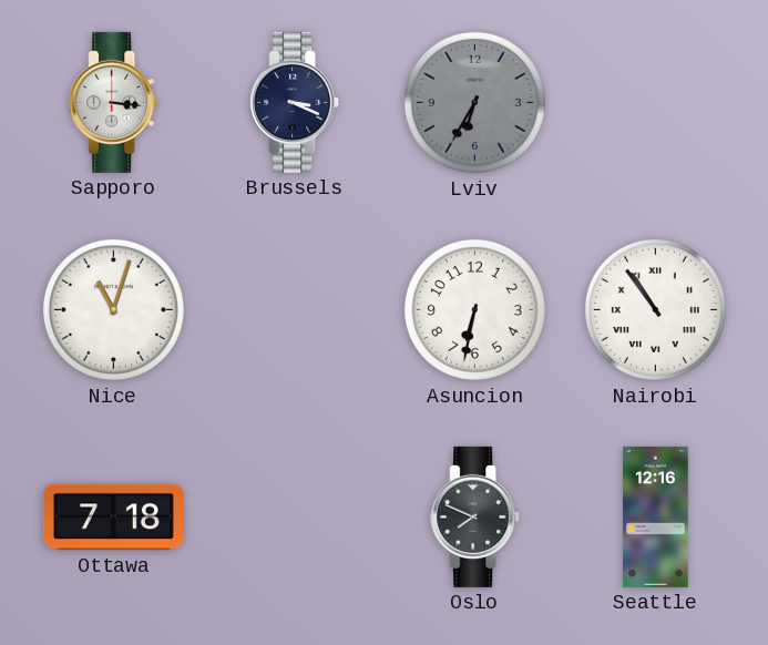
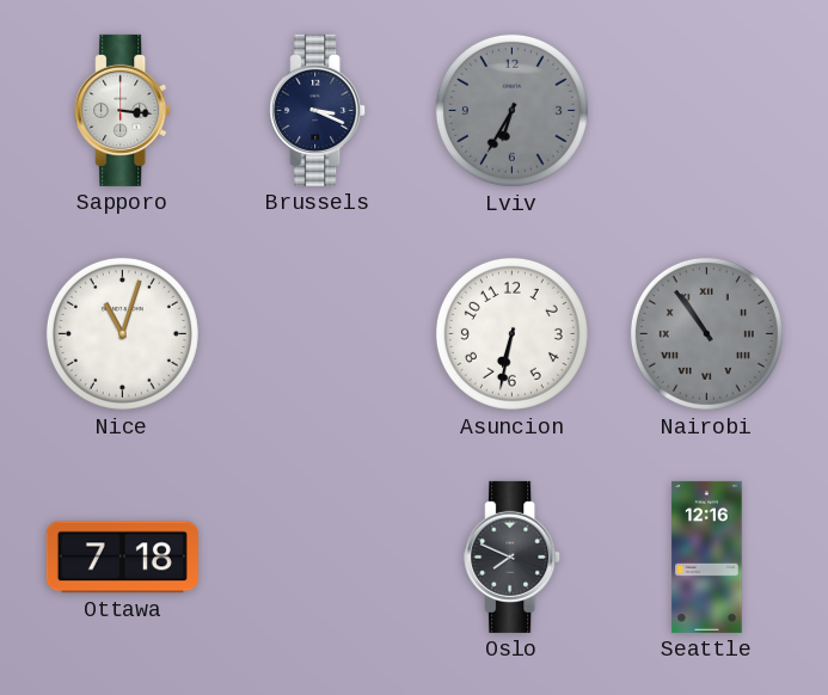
Nairobi dial: white -> grey
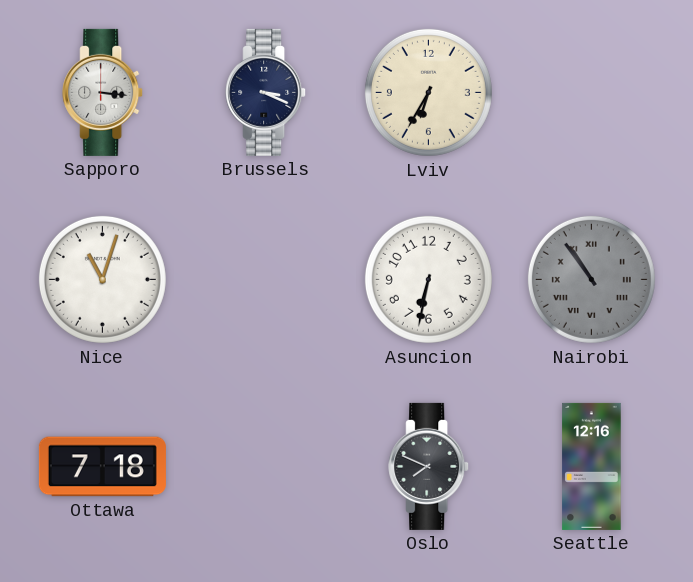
Lviv dial: grey -> cream
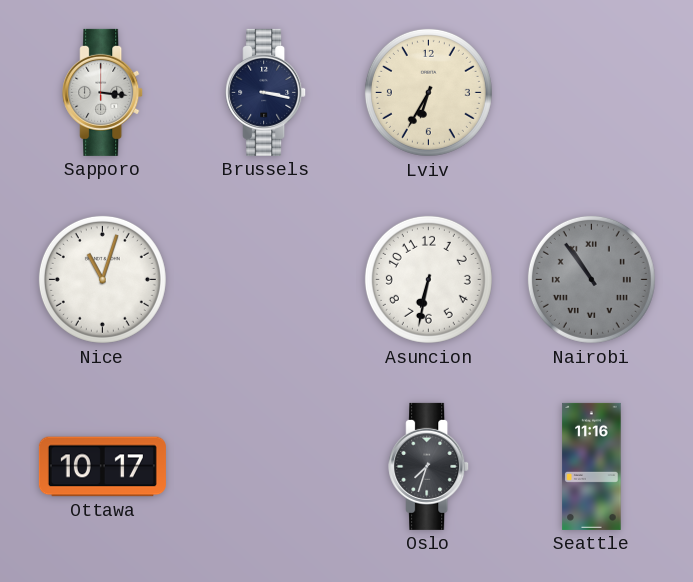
Brussels: 3:19 -> 3:17
Ottawa: 7:18 -> 10:17
Oslo: 7:49 -> 7:33
Seattle: 12:16 -> 11:16
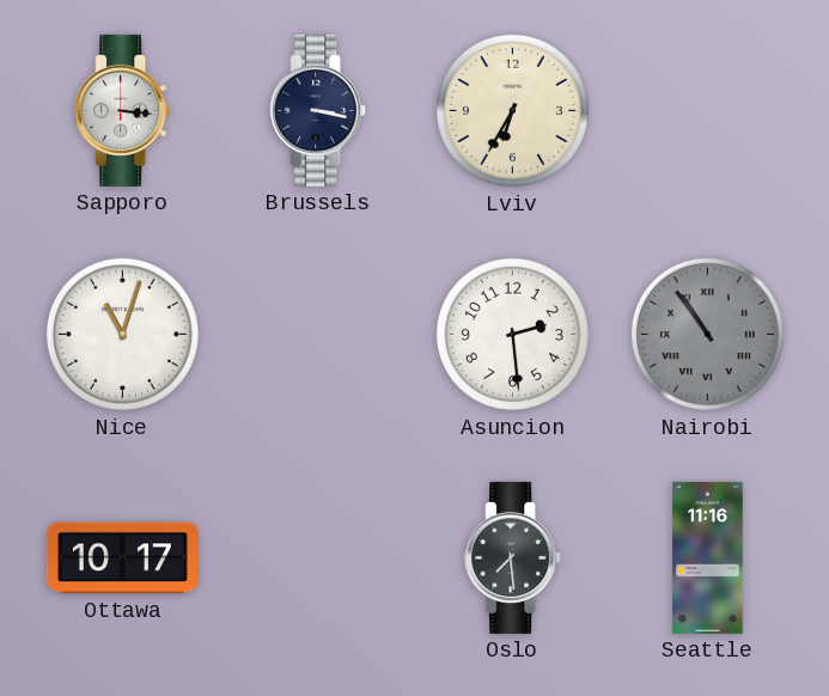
Asuncion: 6:32 -> 2:29
Oslo: 7:33 -> 7:29
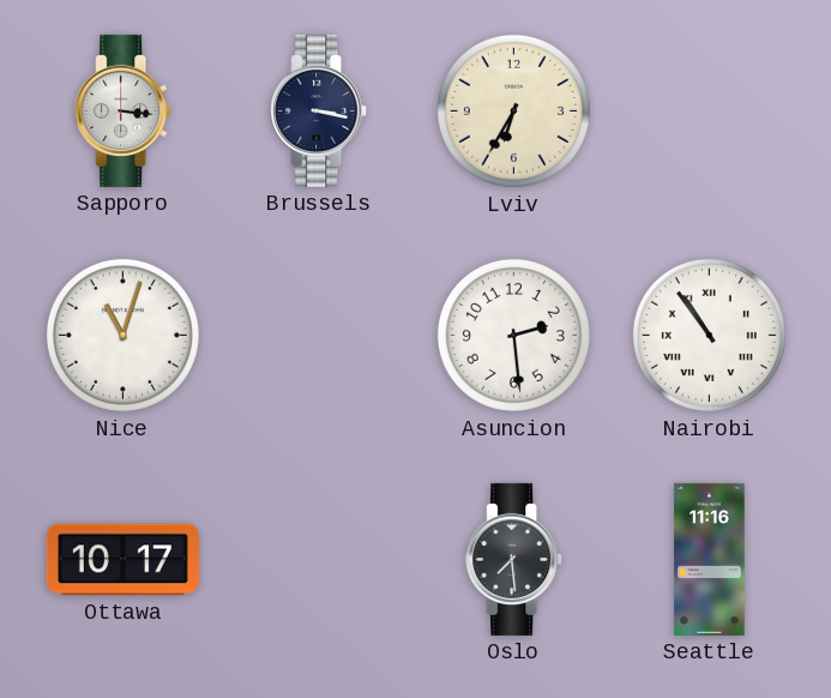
Nairobi dial: grey -> white
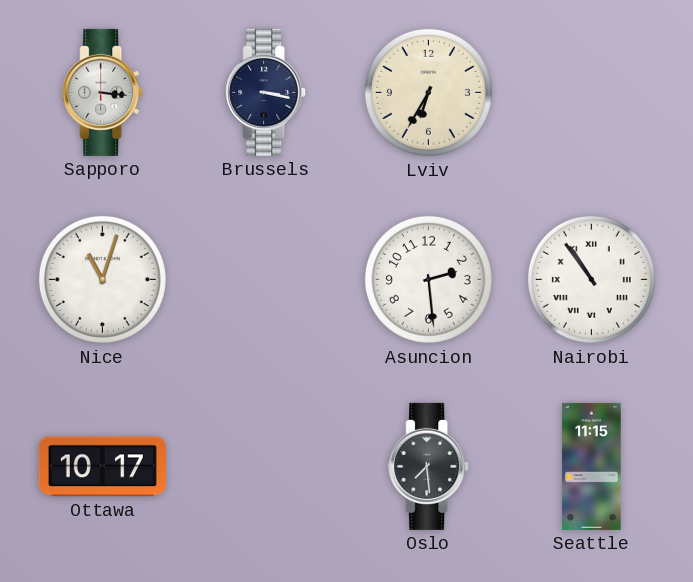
Seattle: 11:16 -> 11:15
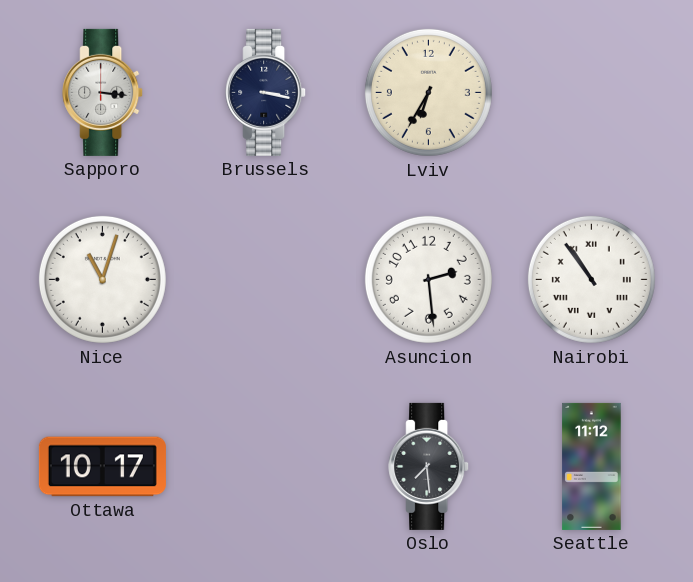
Seattle: 11:15 -> 11:12
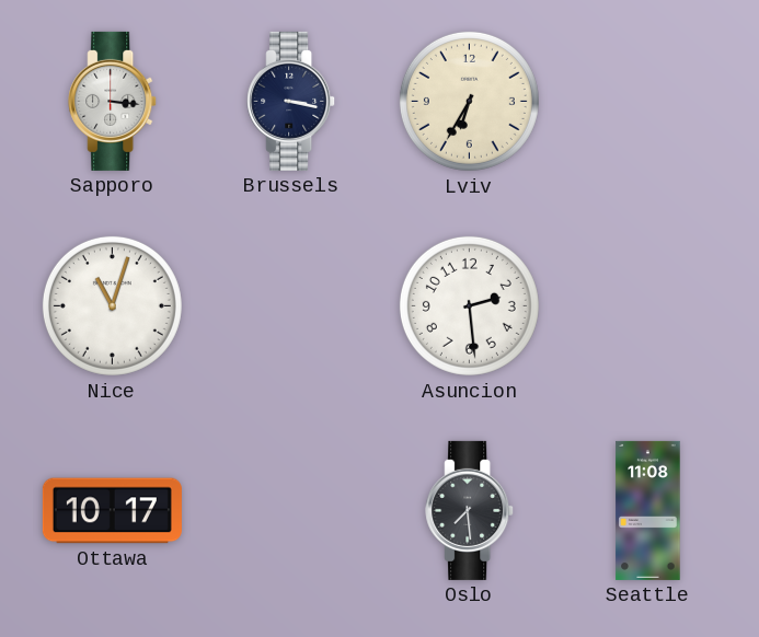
Nairobi: 10:54 -> none
Seattle: 11:12 -> 11:08
